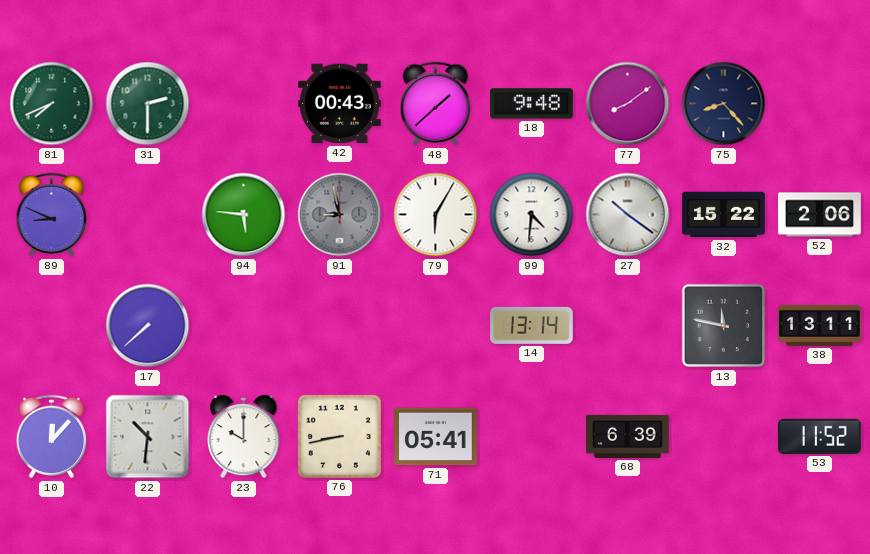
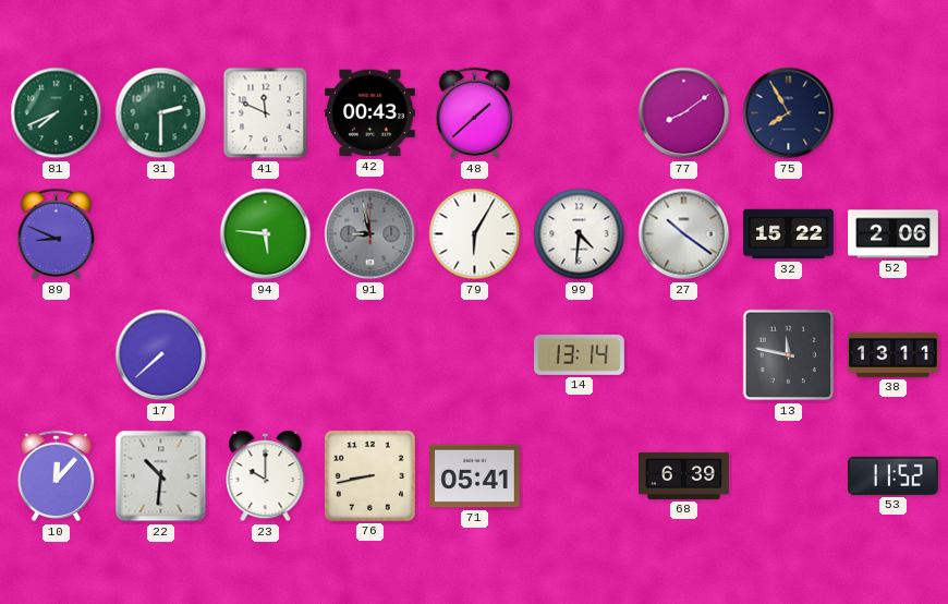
41: none -> 11:49
18: 9:48 -> none
75: 8:23 -> 7:55
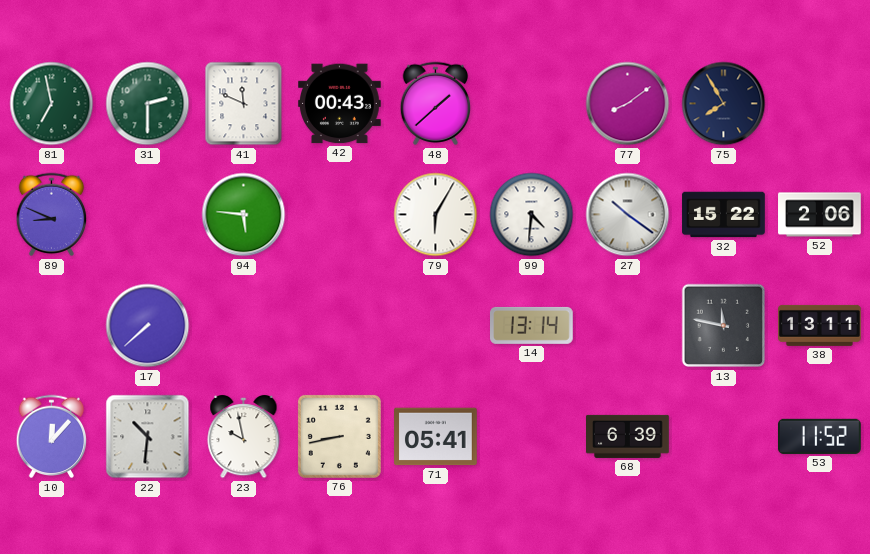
81: 7:41 -> 6:58
91: 8:58 -> none
23: 10:00 -> 9:58
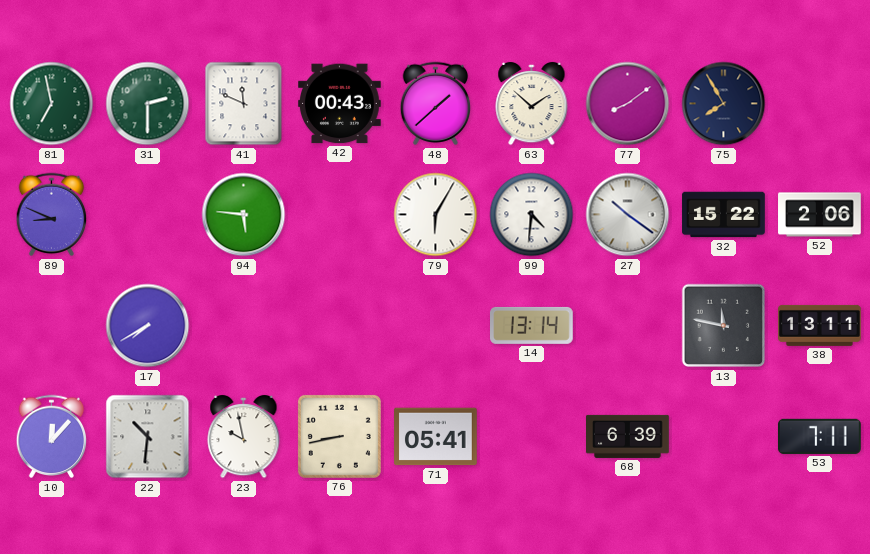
63: none -> 1:52
17: 7:38 -> 7:40
53: 11:52 -> 7:11
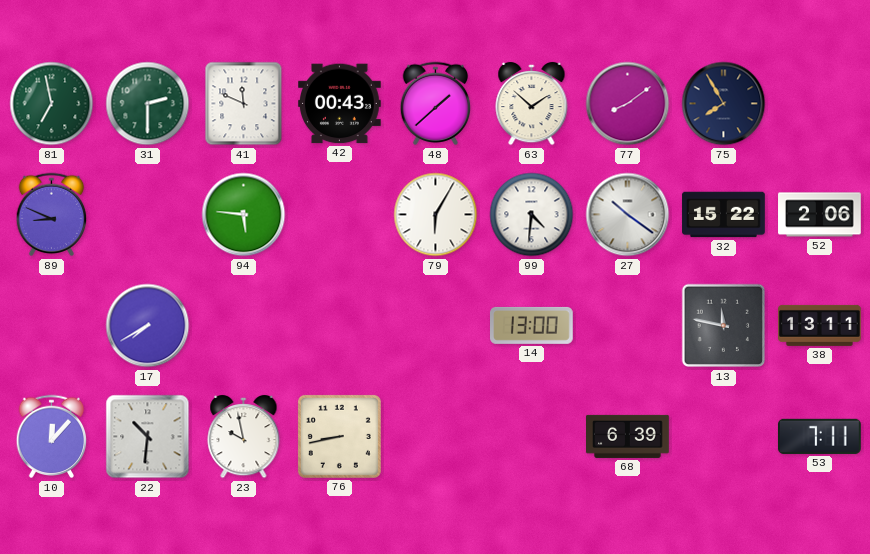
14: 13:14 -> 13:00
71: 05:41 -> none
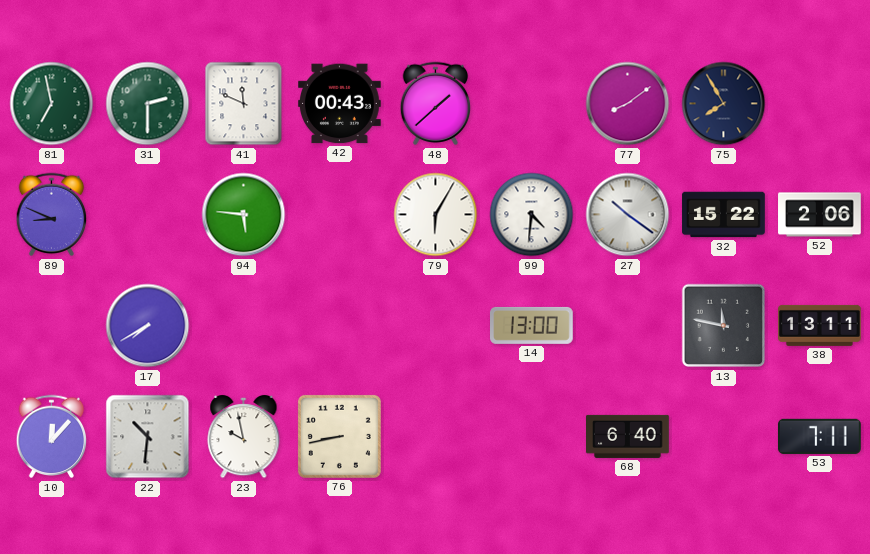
63: 1:52 -> none
68: 6:39 -> 6:40
